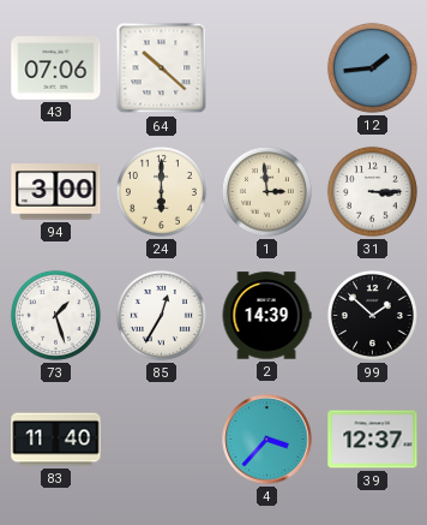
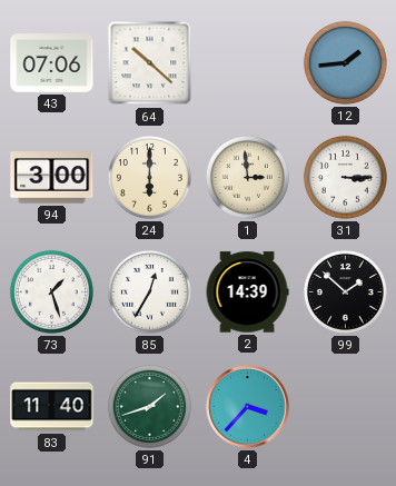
91: none -> 1:42
39: 12:37 -> none
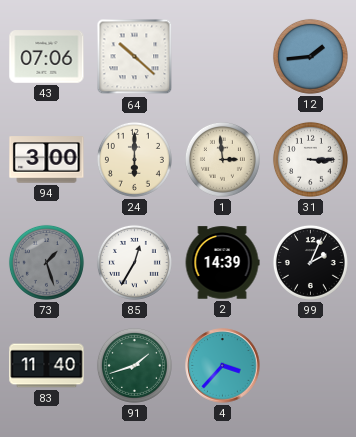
73 dial: white -> grey
99: 1:52 -> 2:04
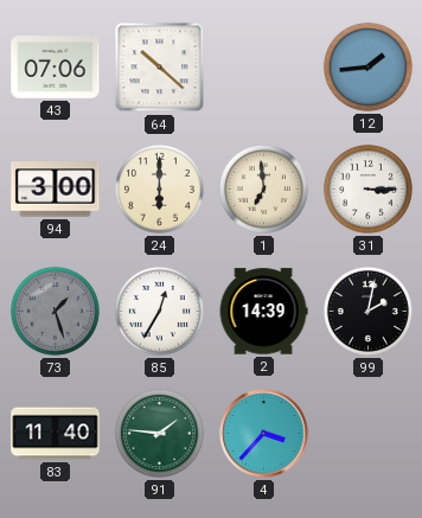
1: 2:59 -> 6:59
99: 2:04 -> 2:02
91: 1:42 -> 1:46
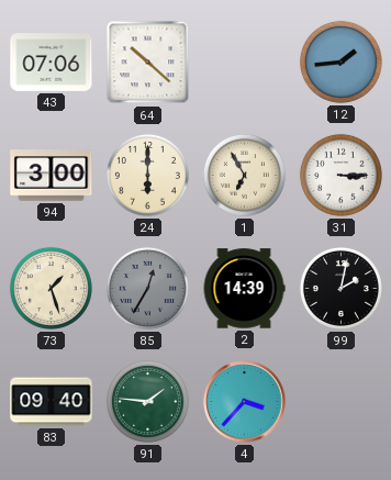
1: 6:59 -> 6:55
73 dial: grey -> cream
85 dial: white -> grey
83: 11:40 -> 09:40
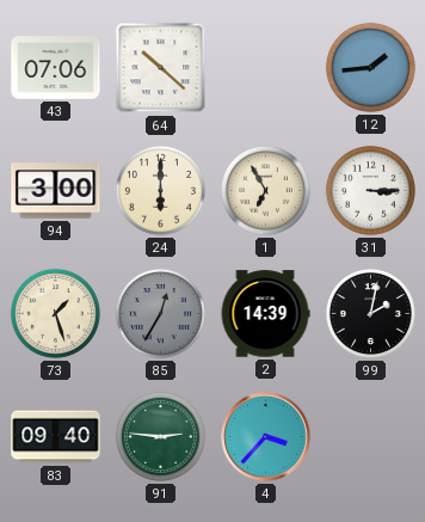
91: 1:46 -> 2:46
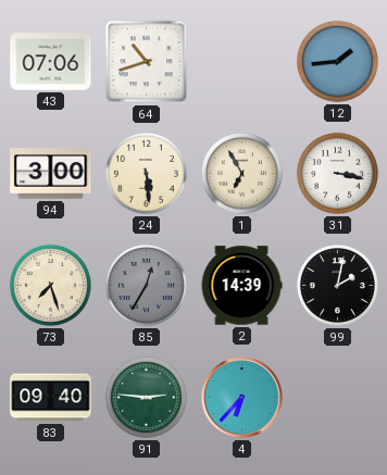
64: 10:22 -> 10:42
24: 6:00 -> 5:29
31: 3:15 -> 3:17
73: 1:27 -> 7:27
4: 3:37 -> 6:37
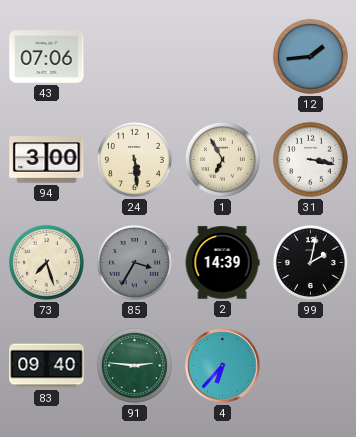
64: 10:42 -> none
85: 12:35 -> 3:35
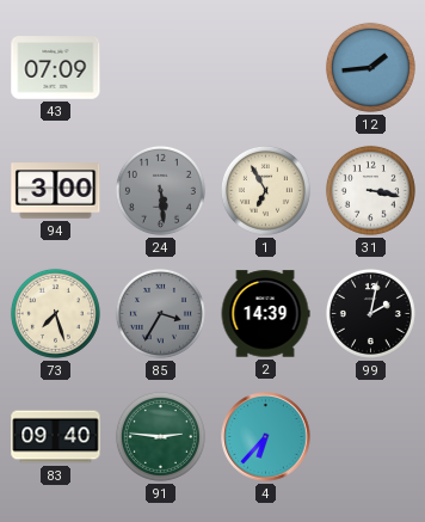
43: 07:06 -> 07:09
24 dial: cream -> grey
